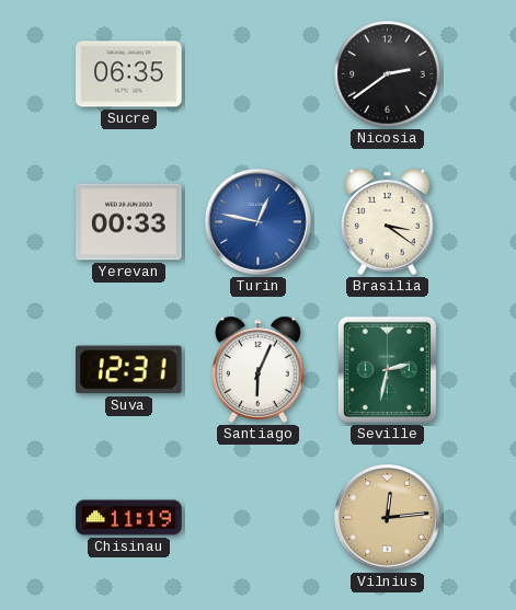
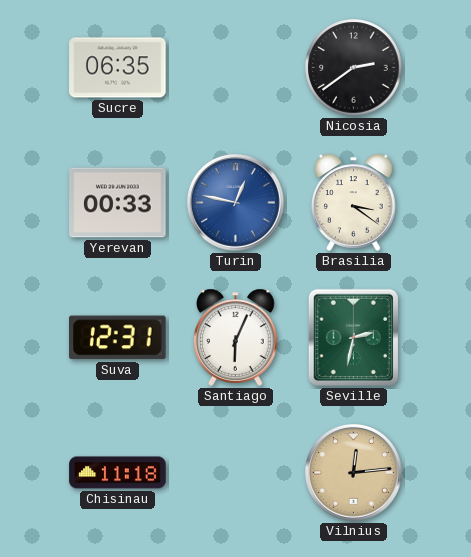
Chisinau: 11:19 -> 11:18
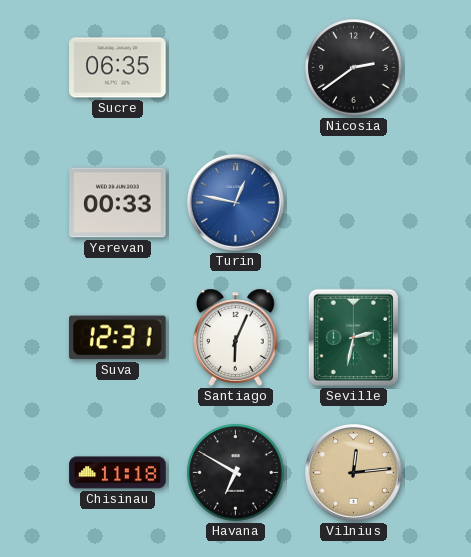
Brasilia: 3:21 -> none
Havana: none -> 6:50
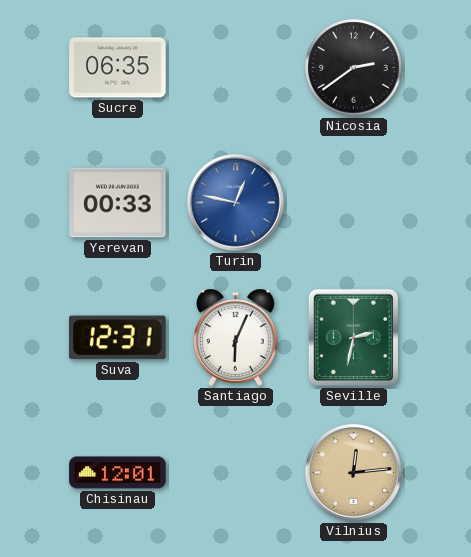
Chisinau: 11:18 -> 12:01
Havana: 6:50 -> none
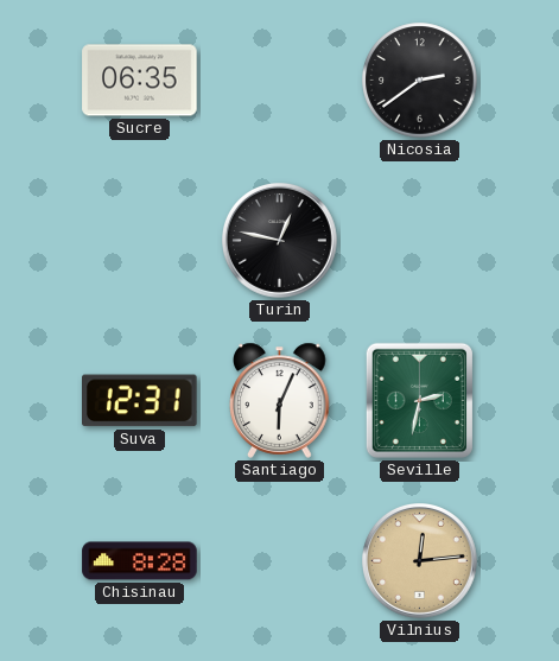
Yerevan: 00:33 -> none
Turin dial: blue -> black
Chisinau: 12:01 -> 8:28
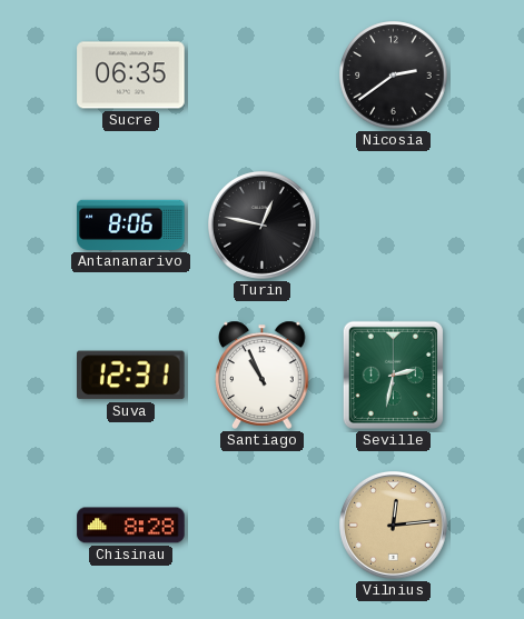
Antananarivo: none -> 8:06
Santiago: 6:04 -> 10:56
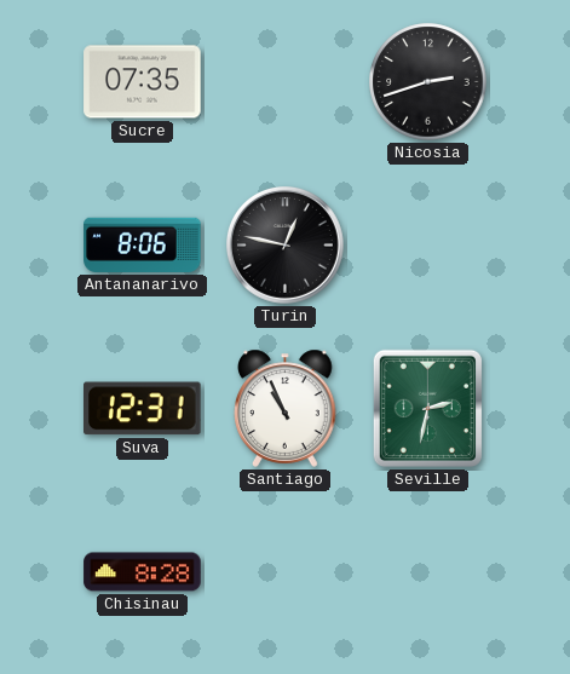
Sucre: 06:35 -> 07:35
Nicosia: 2:39 -> 2:42
Vilnius: 12:14 -> none
